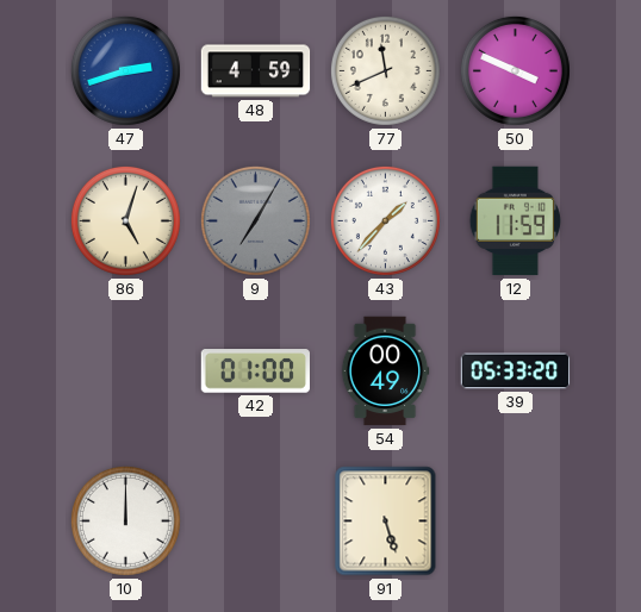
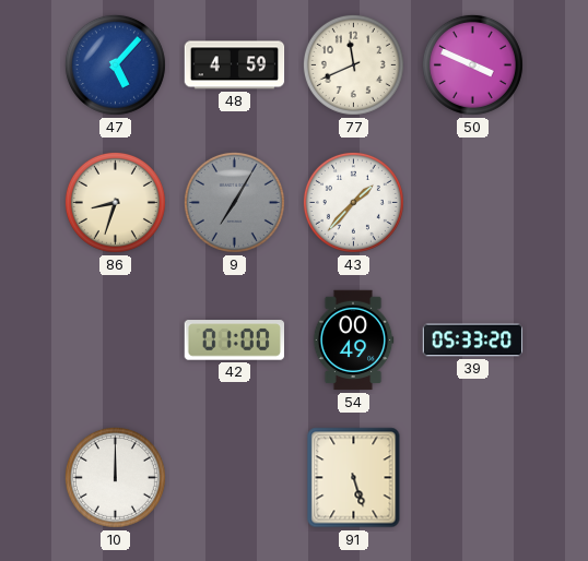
47: 2:42 -> 5:07
86: 5:03 -> 8:33
12: 11:59 -> none
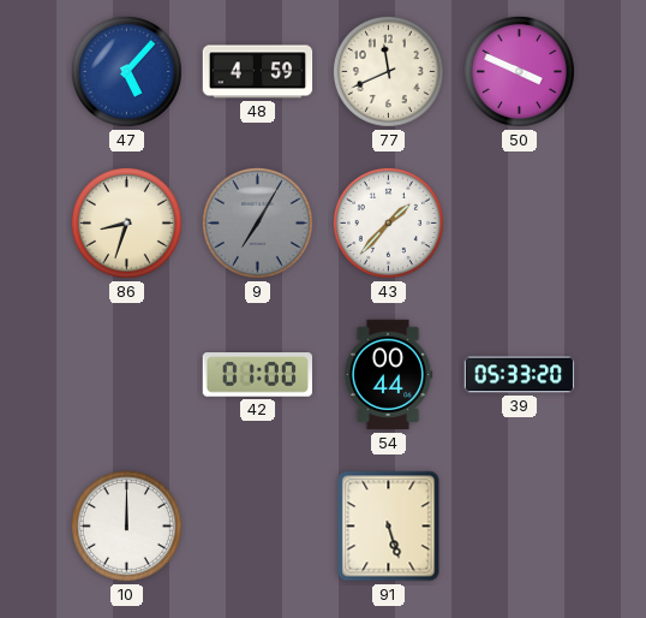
54: 00:49 -> 00:44
